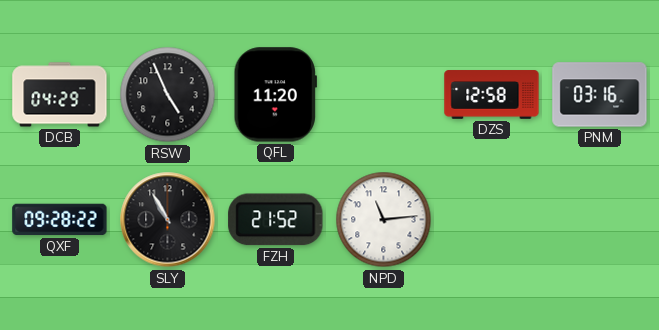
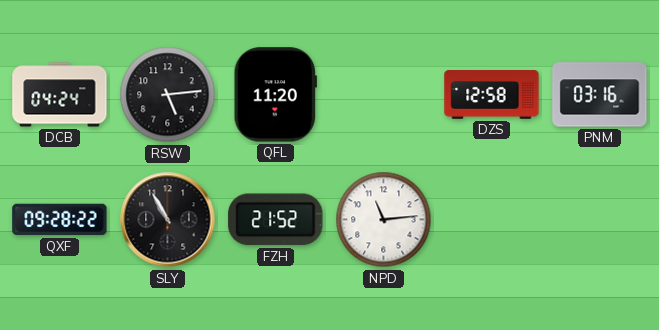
DCB: 04:29 -> 04:24
RSW: 4:56 -> 5:14
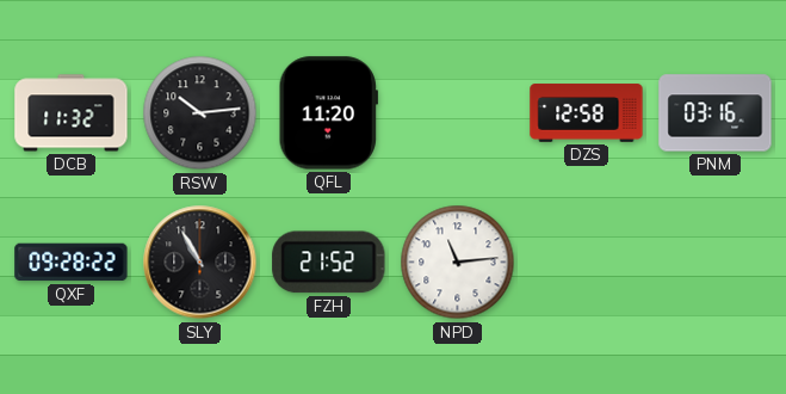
DCB: 04:24 -> 11:32
RSW: 5:14 -> 10:14
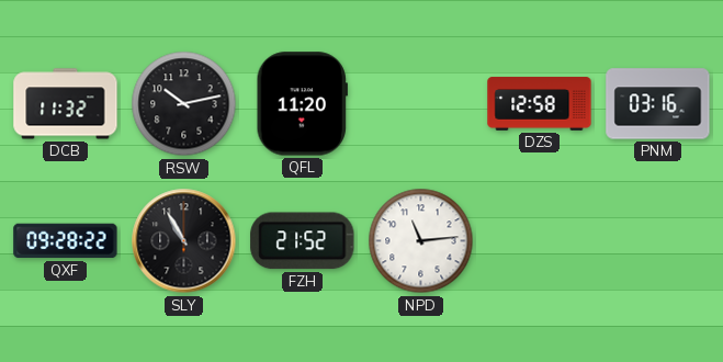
RSW: 10:14 -> 10:13
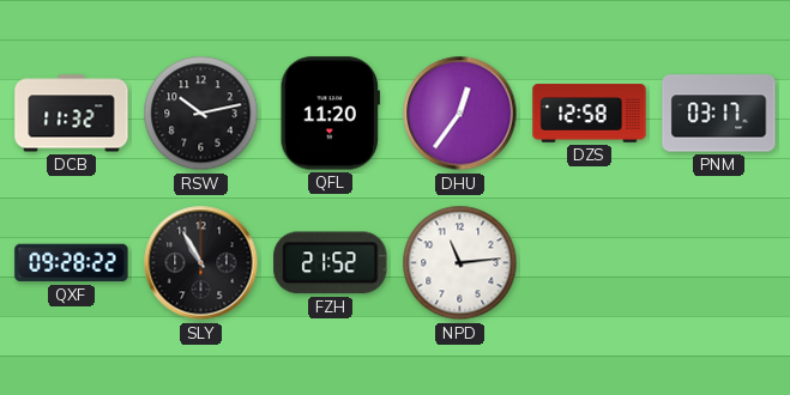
DHU: none -> 12:36
PNM: 03:16 -> 03:17
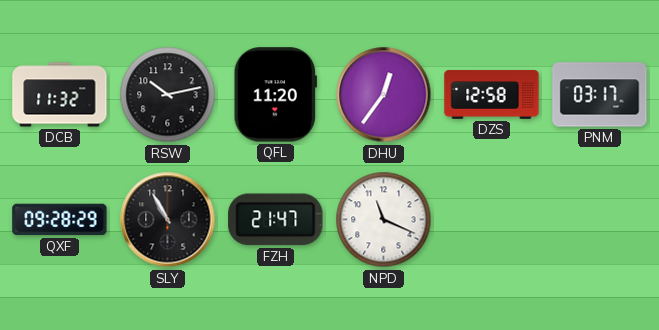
QXF: 09:28:22 -> 09:28:29
FZH: 21:52 -> 21:47
NPD: 11:14 -> 11:19
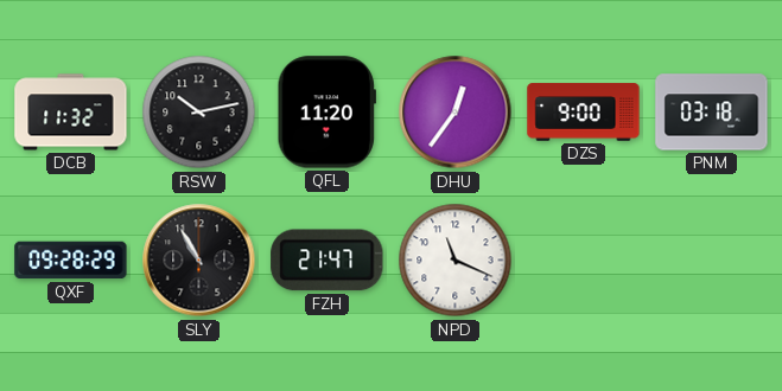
DZS: 12:58 -> 9:00
PNM: 03:17 -> 03:18
